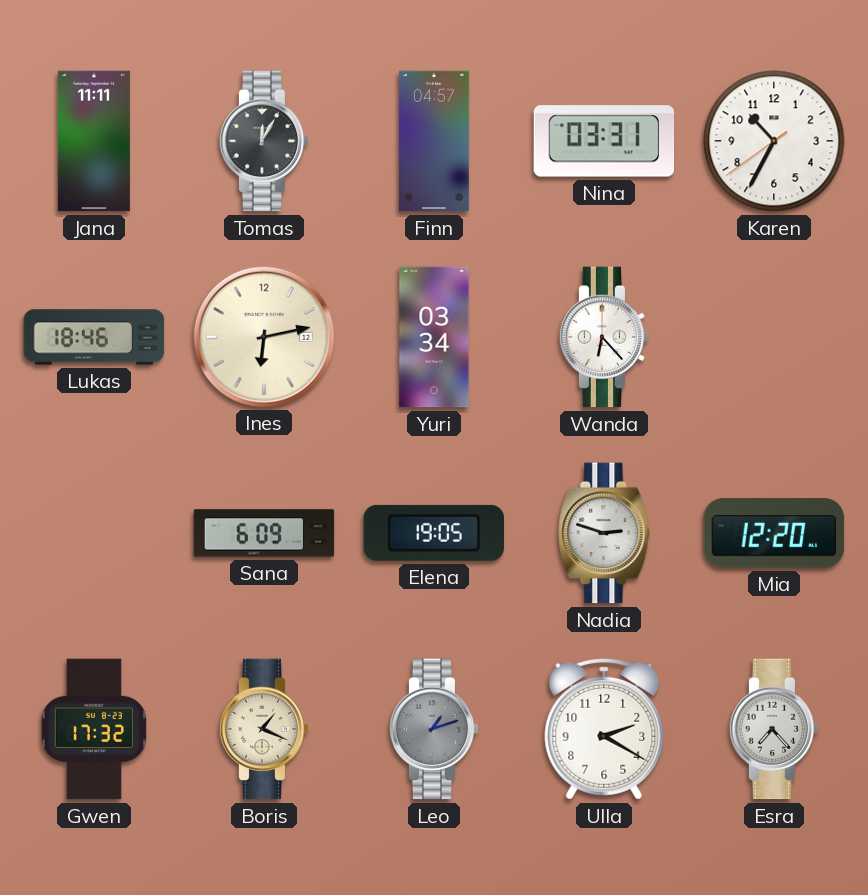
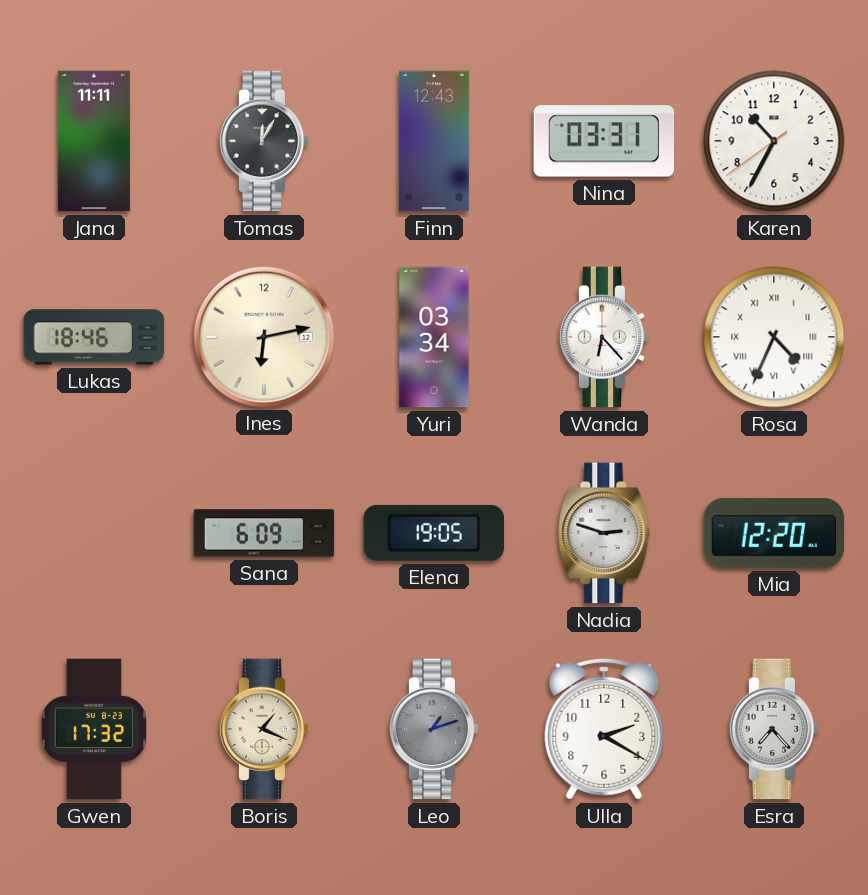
Finn: 04:57 -> 12:43
Rosa: none -> 4:34
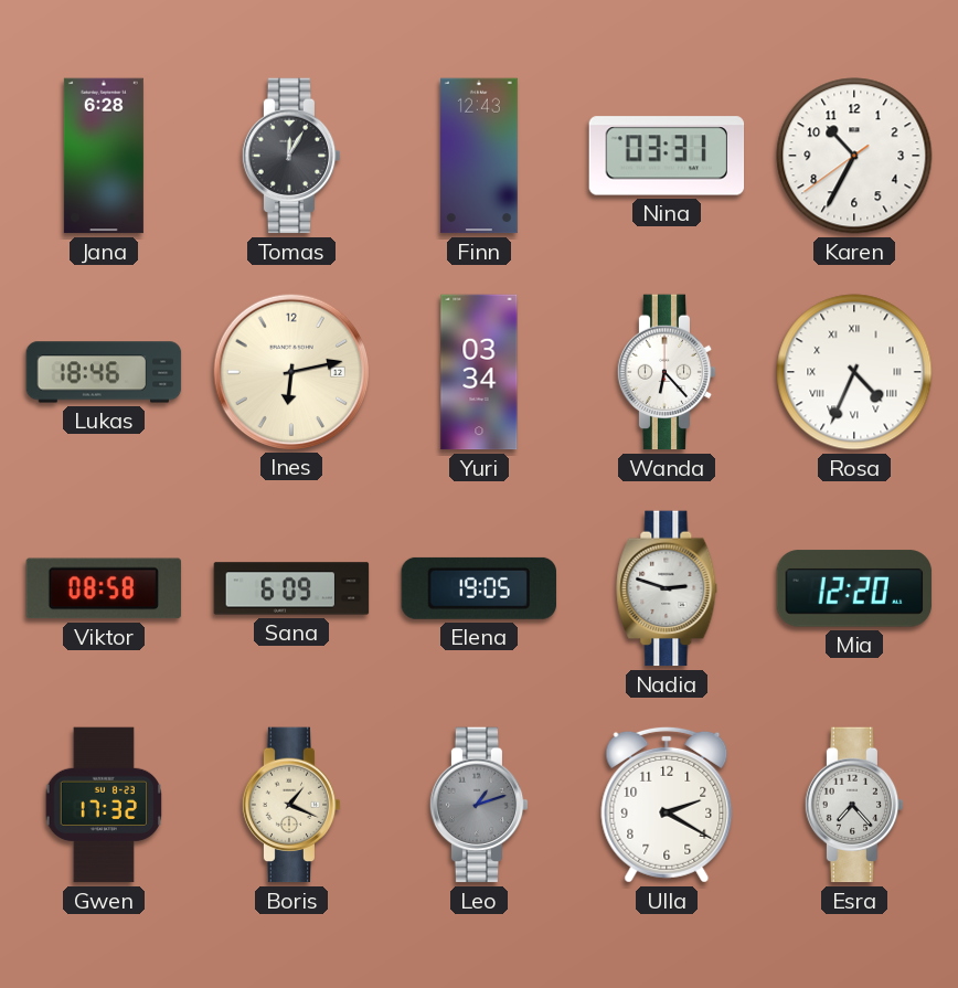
Jana: 11:11 -> 6:28
Viktor: none -> 08:58
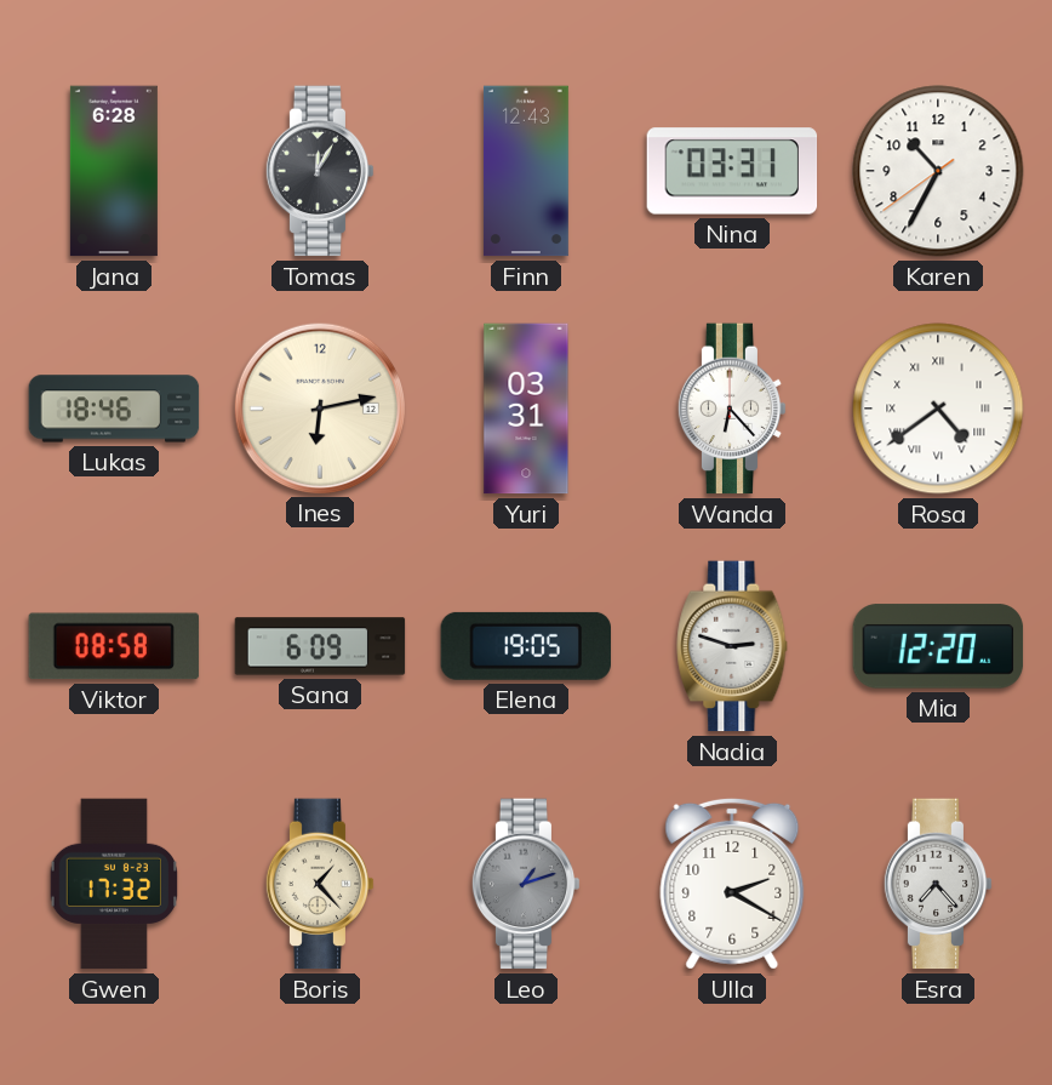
Yuri: 03:34 -> 03:31
Rosa: 4:34 -> 4:39
Boris: 1:19 -> 1:23
